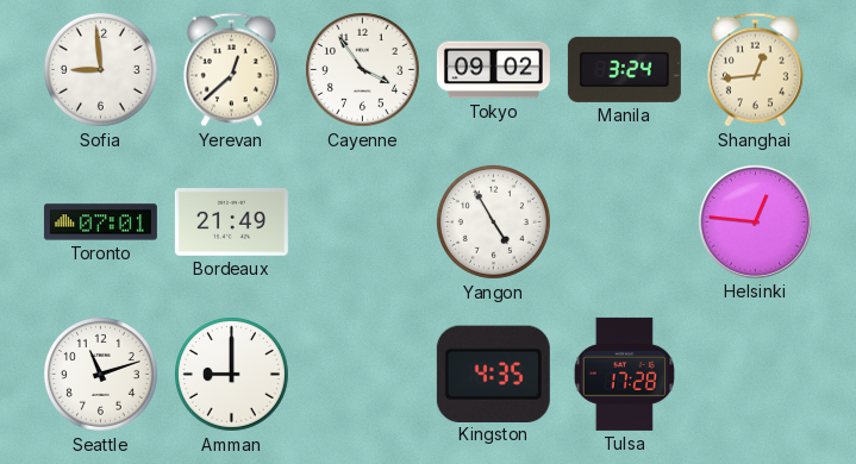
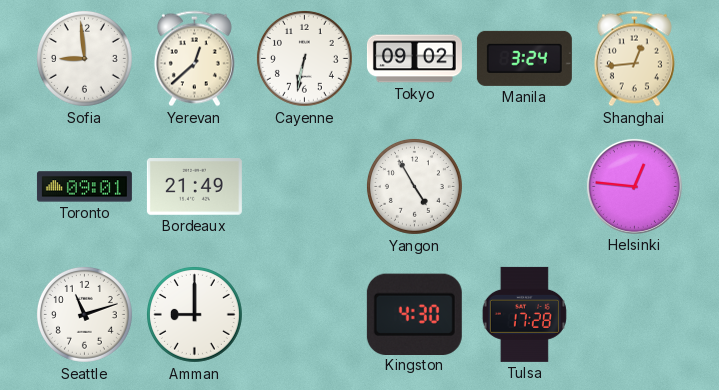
Cayenne: 3:54 -> 6:32
Toronto: 07:01 -> 09:01
Kingston: 4:35 -> 4:30
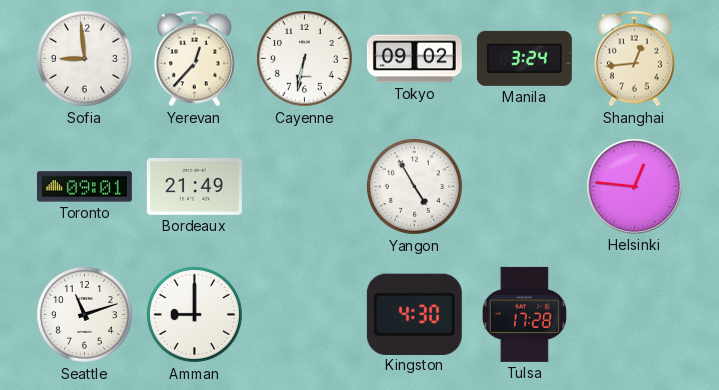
Yerevan: 12:38 -> 12:37
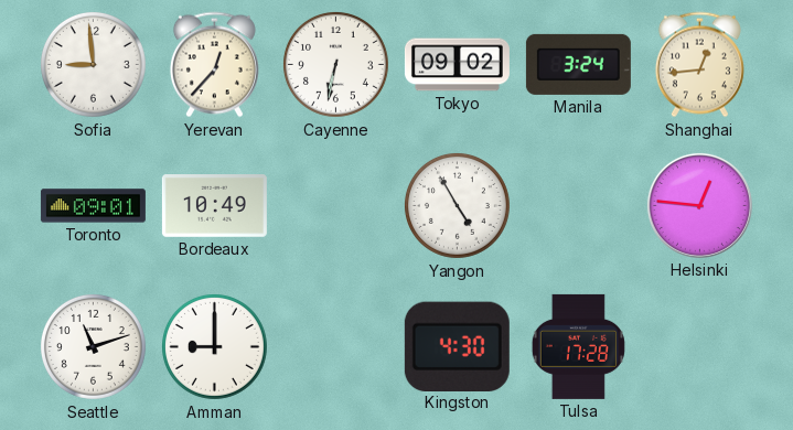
Bordeaux: 21:49 -> 10:49
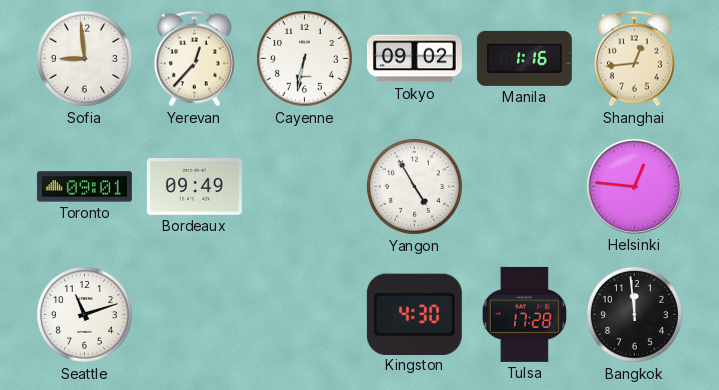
Manila: 3:24 -> 1:16
Bordeaux: 10:49 -> 09:49
Amman: 9:00 -> none
Bangkok: none -> 11:59
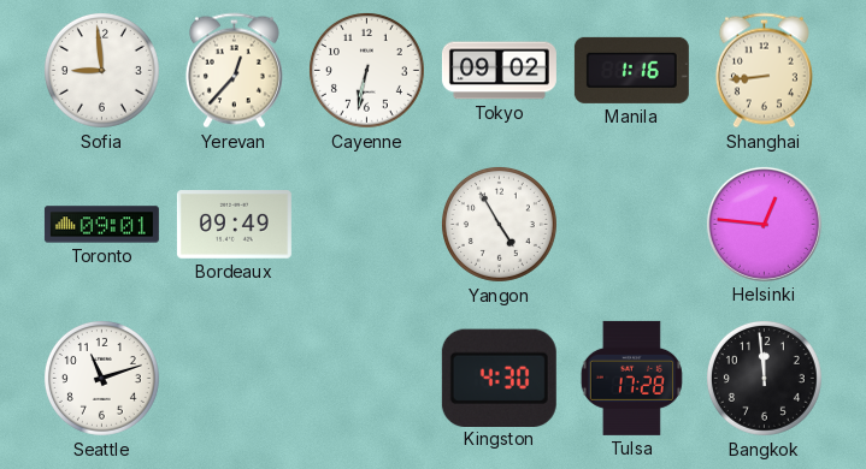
Shanghai: 12:44 -> 8:44
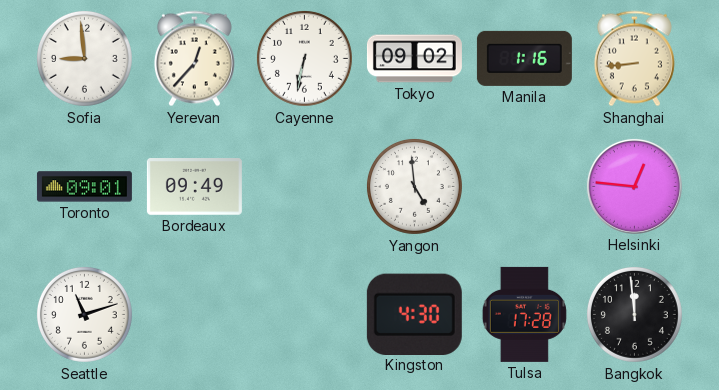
Yangon: 4:55 -> 4:59
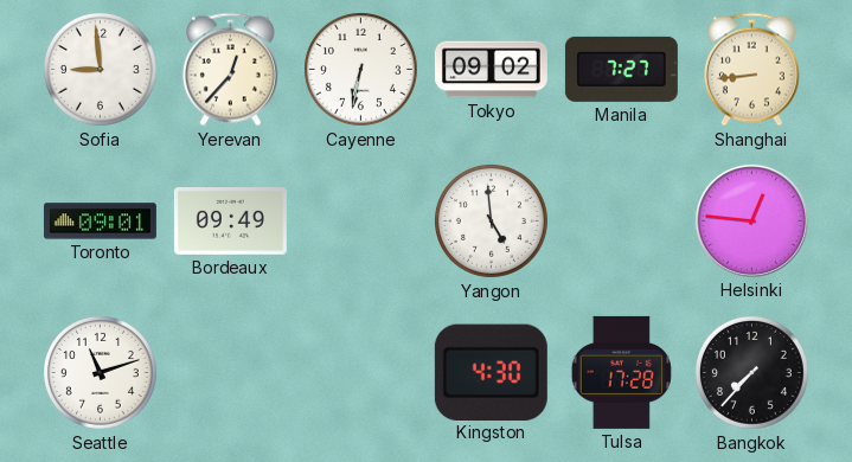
Manila: 1:16 -> 7:27
Bangkok: 11:59 -> 7:37
